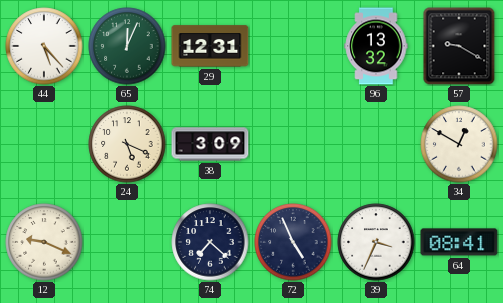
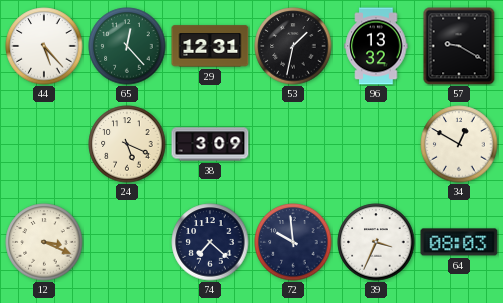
65: 12:04 -> 12:23
53: none -> 1:32
12: 9:19 -> 3:19
72: 4:56 -> 9:59
64: 08:41 -> 08:03
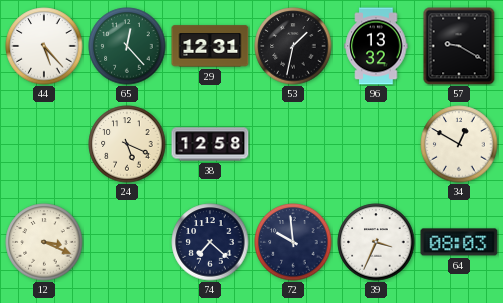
38: 3:09 -> 12:58
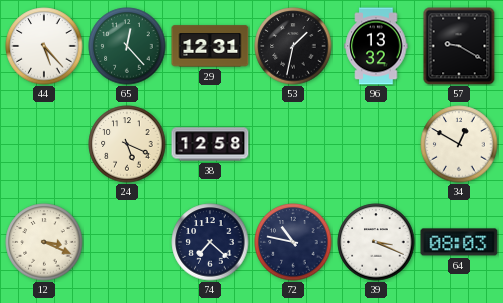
72: 9:59 -> 10:47
39: 3:34 -> 3:19
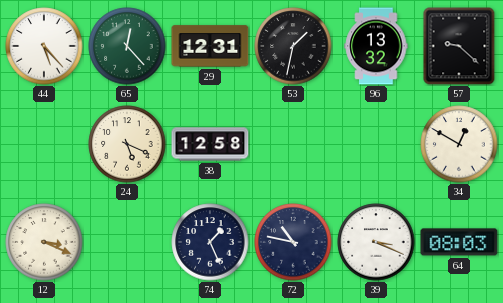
57: 9:20 -> 9:22
74: 7:22 -> 1:26
